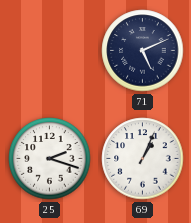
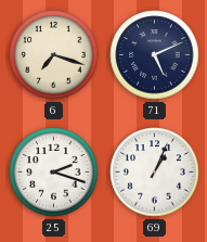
6: none -> 7:18
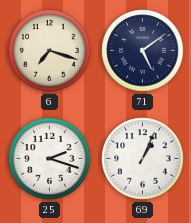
71: 5:11 -> 5:09
